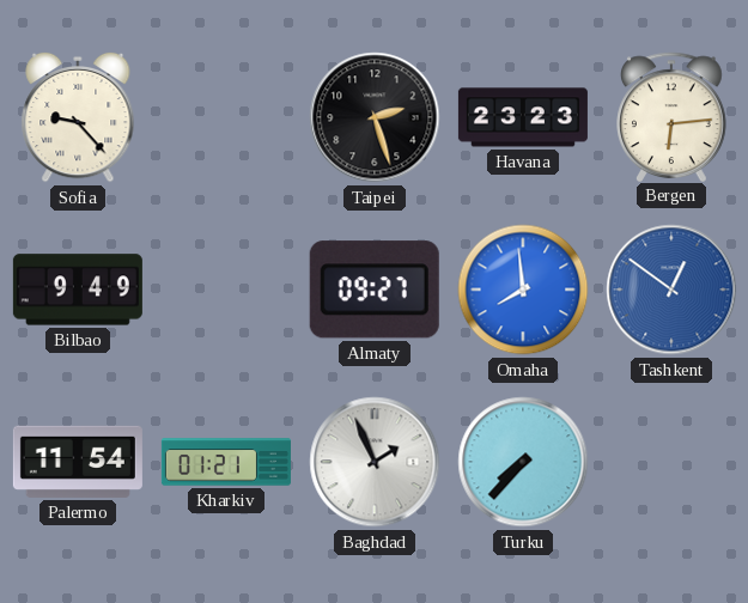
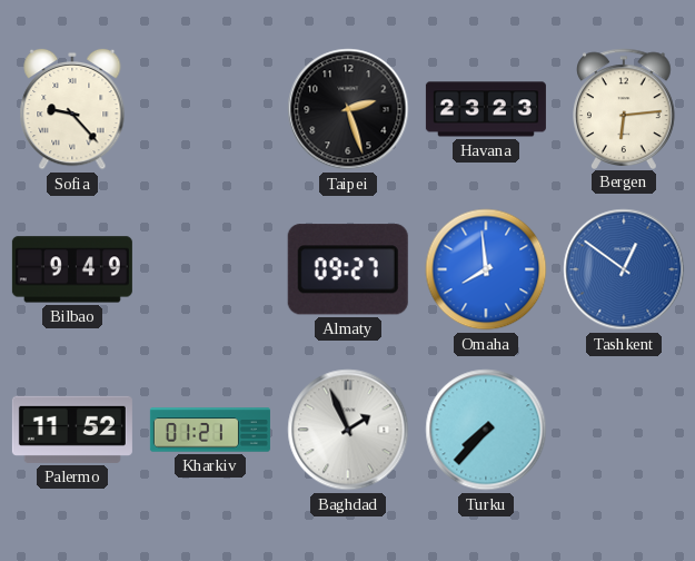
Palermo: 11:54 -> 11:52
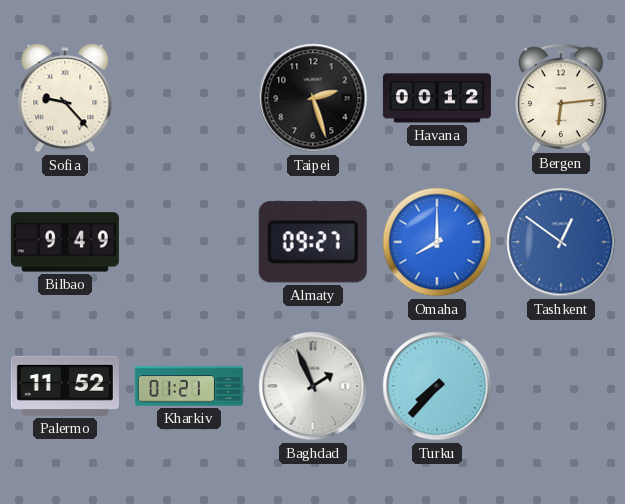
Havana: 23:23 -> 00:12
Omaha: 7:59 -> 8:00
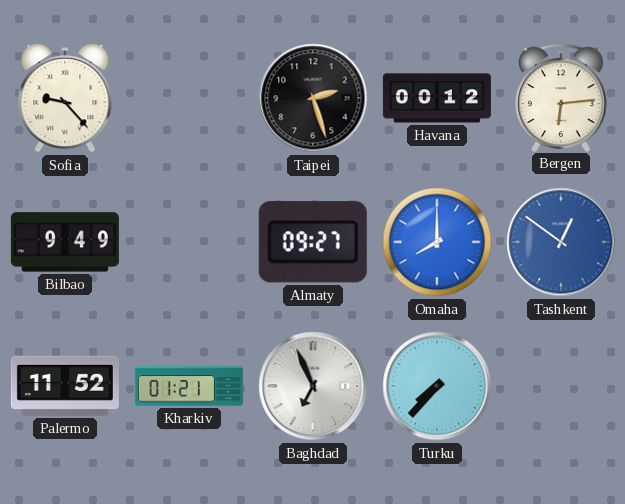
Baghdad: 1:56 -> 6:56
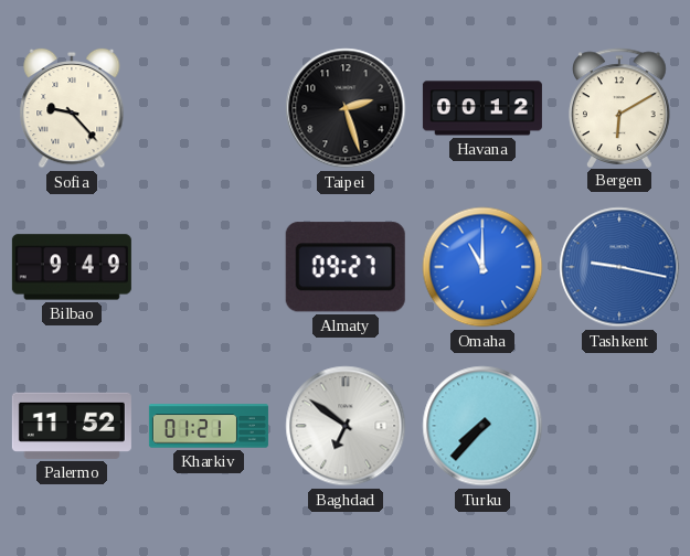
Bergen: 6:14 -> 6:10
Omaha: 8:00 -> 11:00
Tashkent: 12:51 -> 9:17
Baghdad: 6:56 -> 6:51
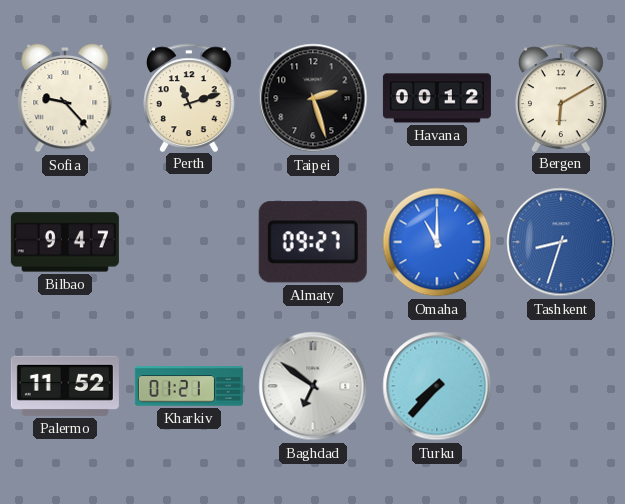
Perth: none -> 11:12
Bilbao: 9:49 -> 9:47
Tashkent: 9:17 -> 8:33
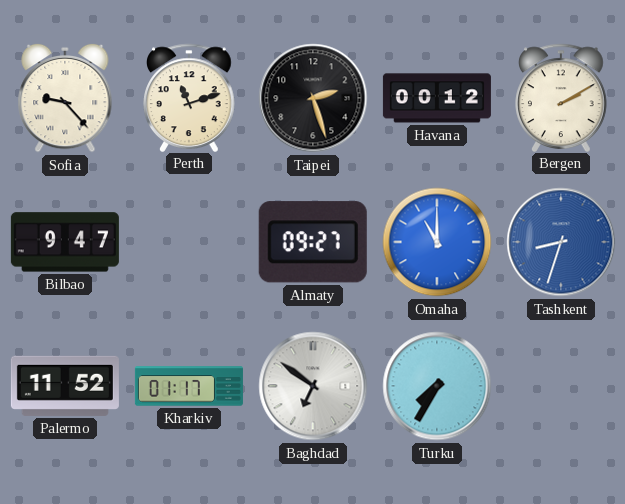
Bergen: 6:10 -> 2:10
Kharkiv: 01:21 -> 01:17
Turku: 7:37 -> 7:35
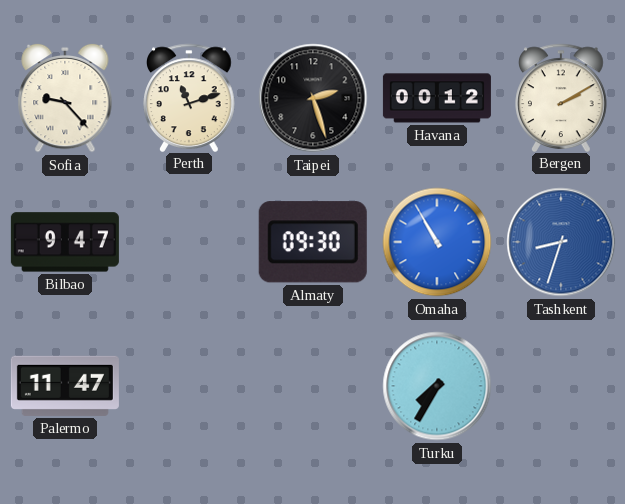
Almaty: 09:27 -> 09:30
Omaha: 11:00 -> 10:55
Palermo: 11:52 -> 11:47
Kharkiv: 01:17 -> none
Baghdad: 6:51 -> none
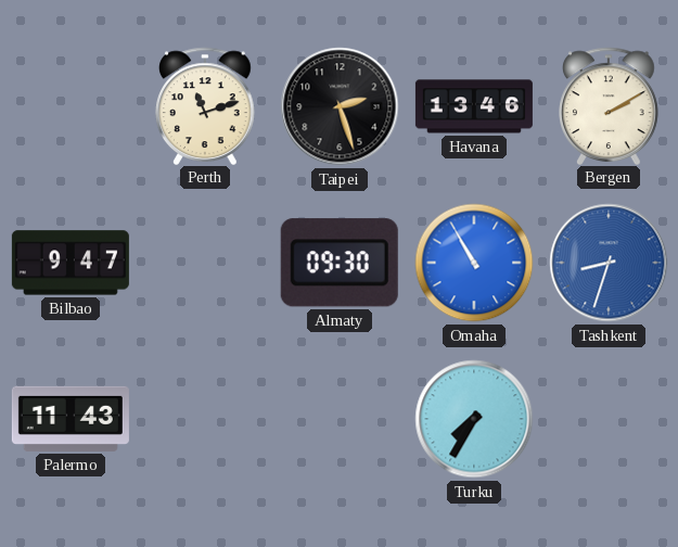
Sofia: 9:23 -> none
Havana: 00:12 -> 13:46
Palermo: 11:47 -> 11:43
